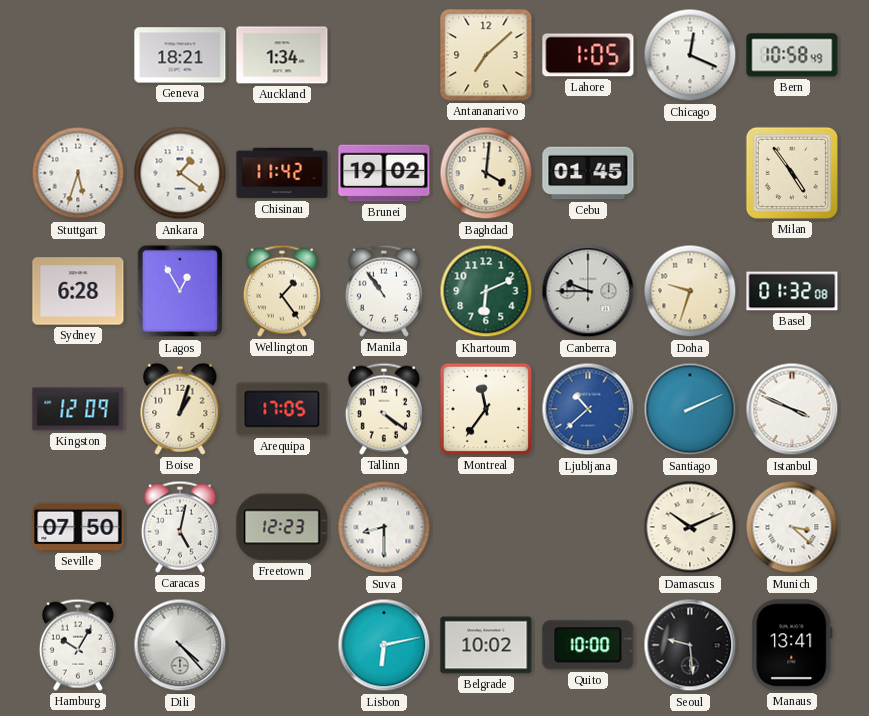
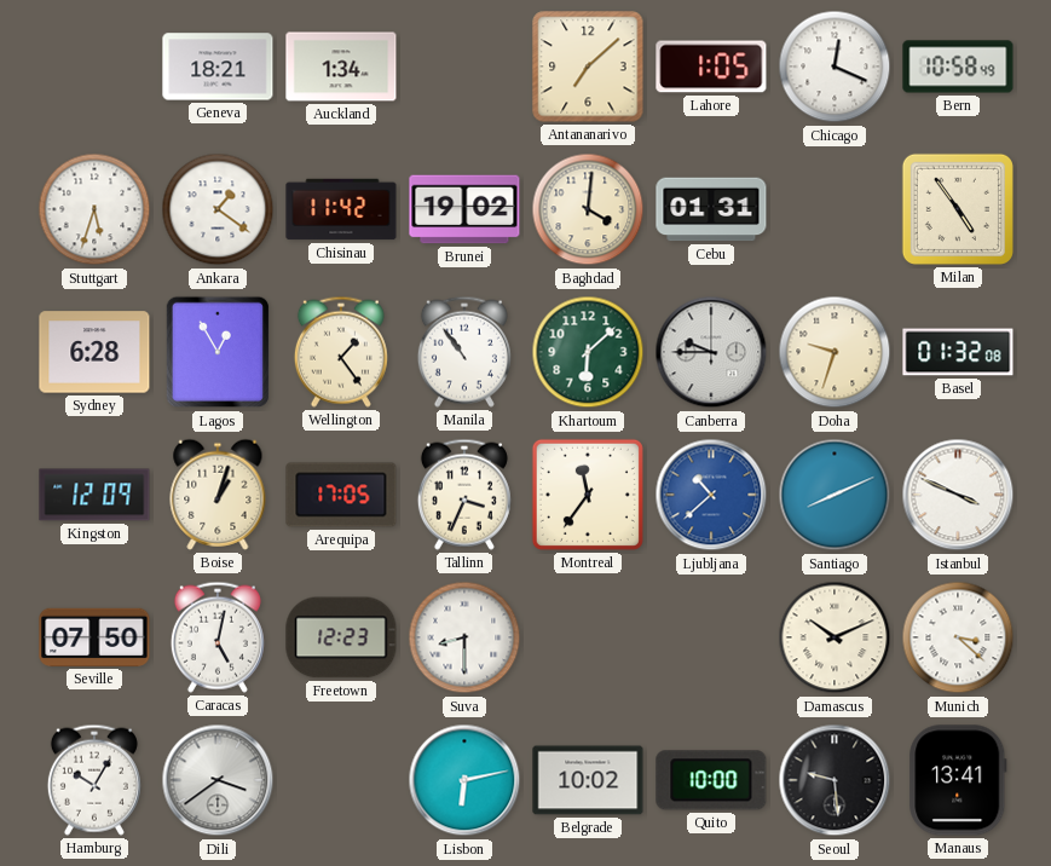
Cebu: 01:45 -> 01:31
Khartoum: 6:11 -> 6:08
Tallinn: 4:21 -> 3:34
Santiago: 2:11 -> 8:11
Dili: 4:23 -> 3:39
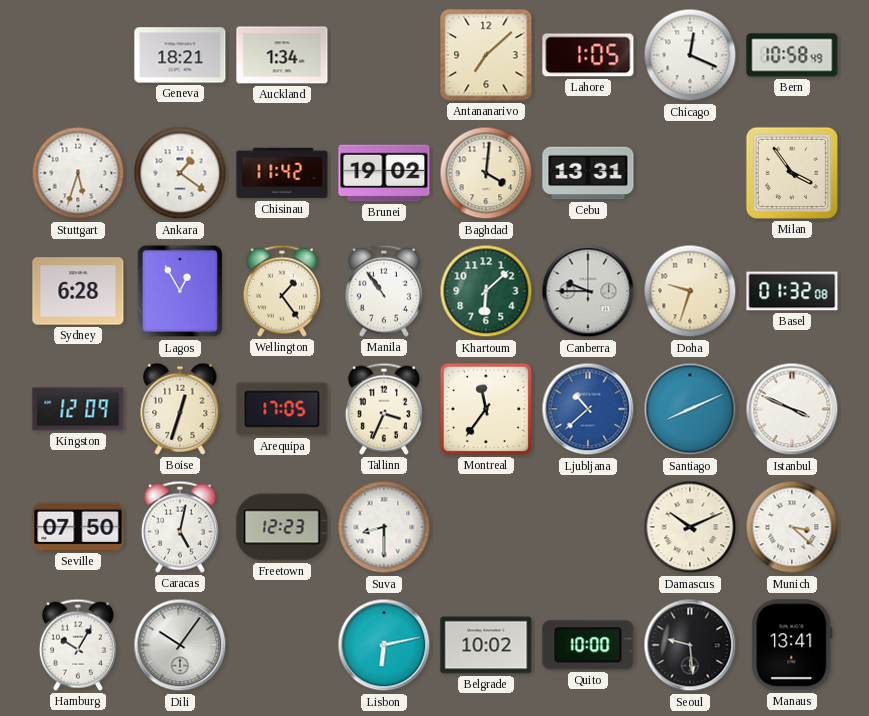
Cebu: 01:31 -> 13:31
Milan: 4:54 -> 3:54
Boise: 1:03 -> 12:33
Dili: 3:39 -> 10:06
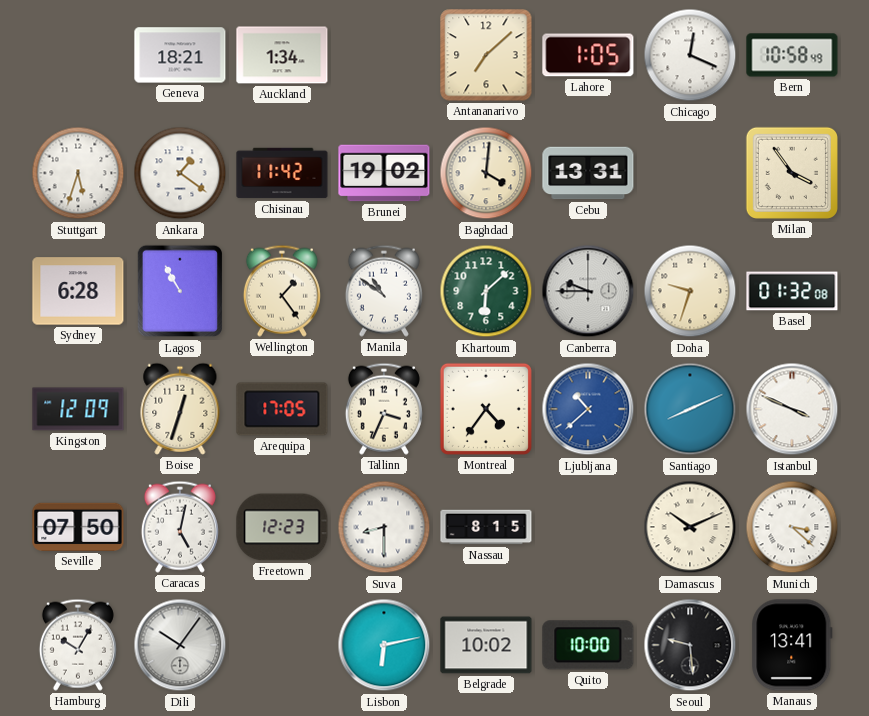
Lagos: 12:55 -> 10:55
Manila: 10:54 -> 10:51
Montreal: 11:36 -> 4:36
Nassau: none -> 8:15
